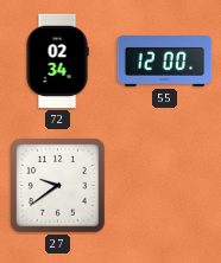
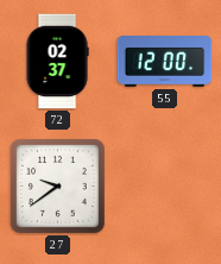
72: 02:34 -> 02:37
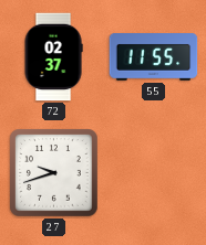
55: 12:00 -> 11:55
27: 9:39 -> 9:42
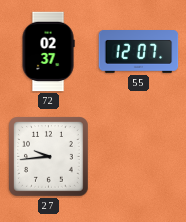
55: 11:55 -> 12:07
27: 9:42 -> 9:44
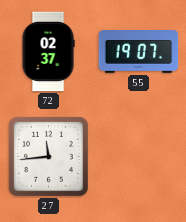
55: 12:07 -> 19:07
27: 9:44 -> 11:44
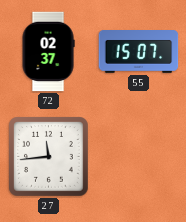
55: 19:07 -> 15:07
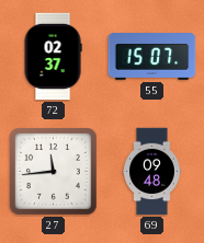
69: none -> 09:48
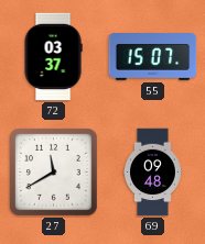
72: 02:37 -> 03:37
27: 11:44 -> 11:40
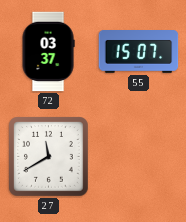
69: 09:48 -> none
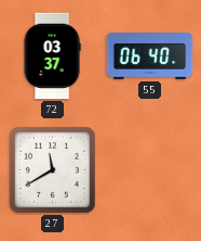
55: 15:07 -> 06:40
